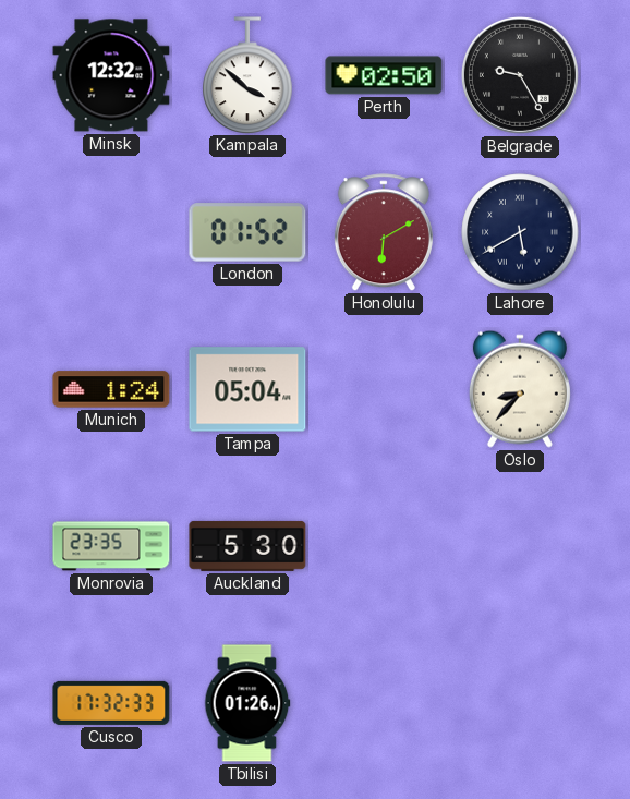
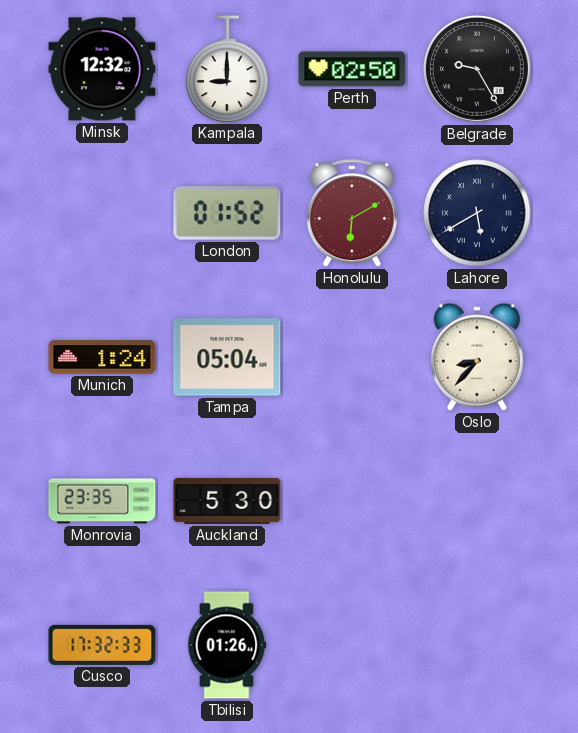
Kampala: 3:52 -> 9:00
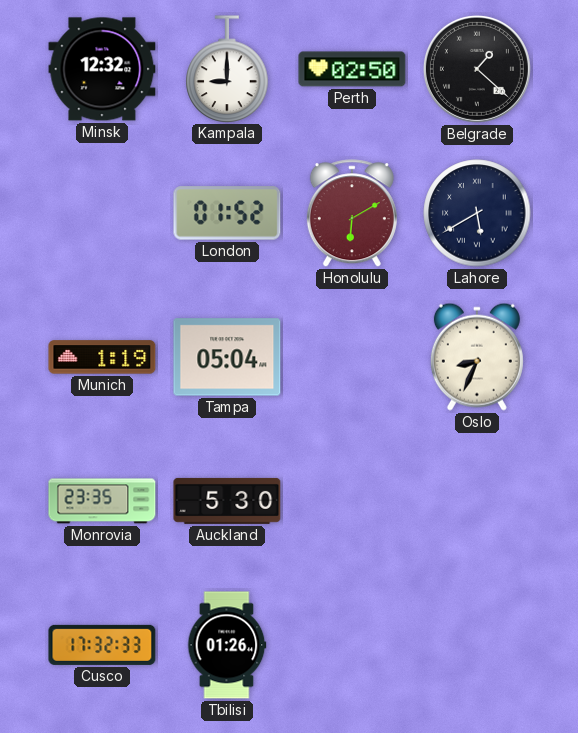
Belgrade: 9:25 -> 1:22
Munich: 1:24 -> 1:19
Oslo: 8:37 -> 8:34
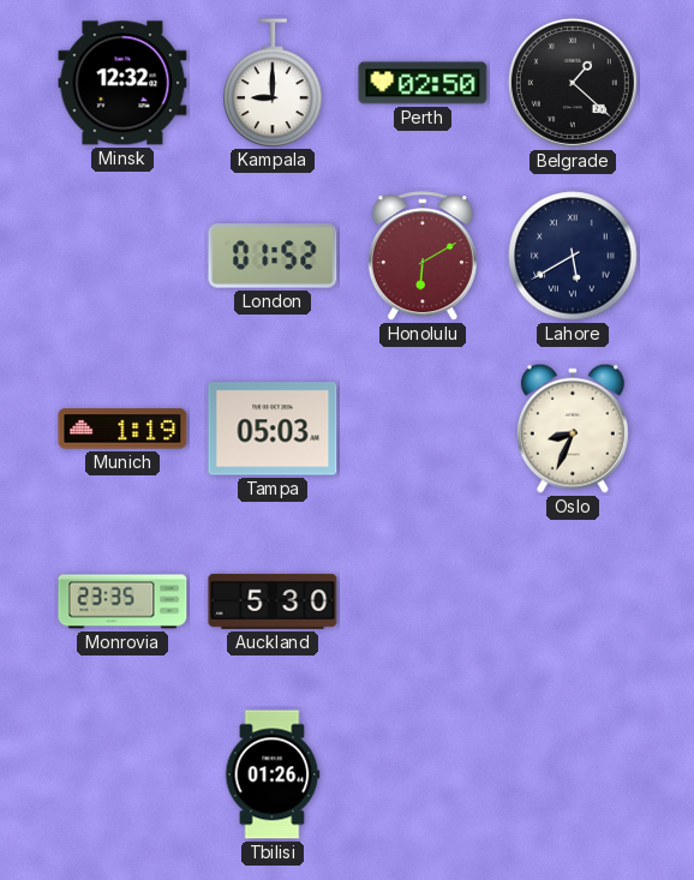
Tampa: 05:04 -> 05:03
Cusco: 17:32 -> none
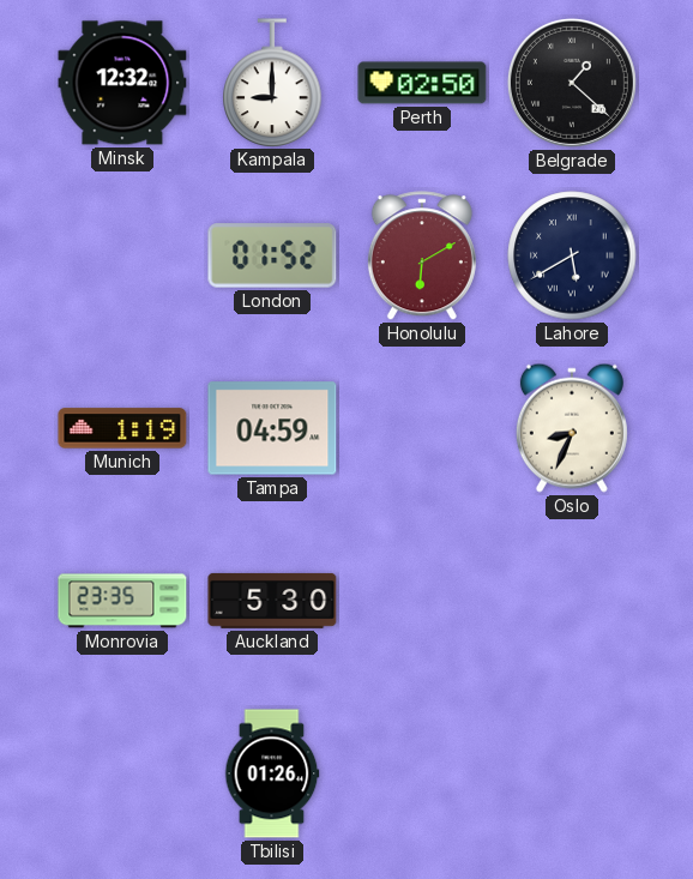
Tampa: 05:03 -> 04:59
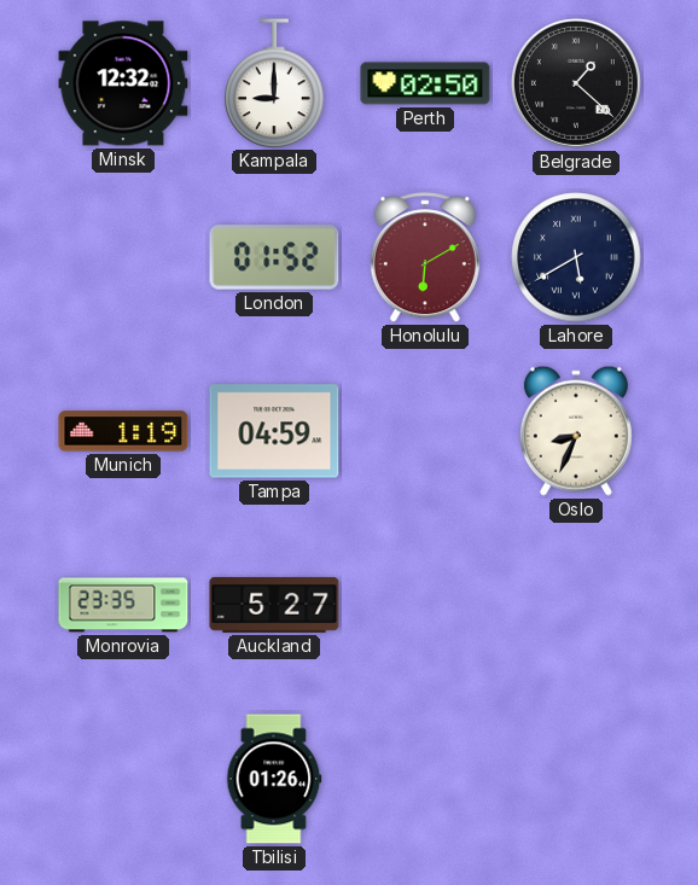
Auckland: 5:30 -> 5:27
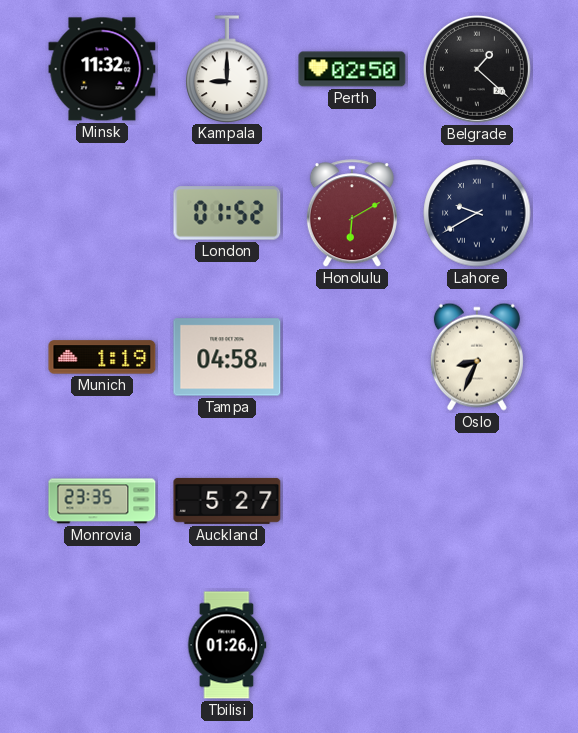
Minsk: 12:32 -> 11:32
Lahore: 5:40 -> 9:40
Tampa: 04:59 -> 04:58
